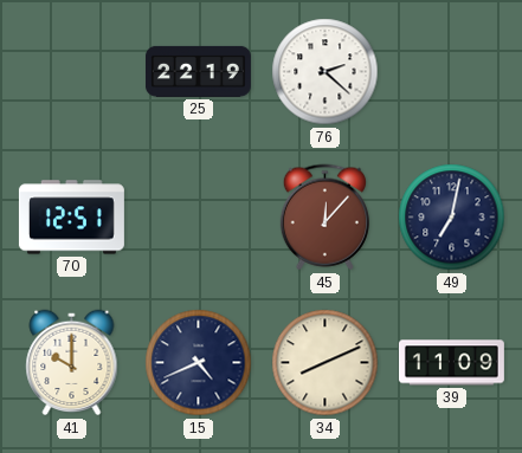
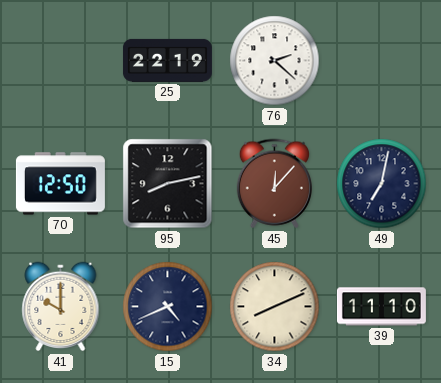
70: 12:51 -> 12:50
95: none -> 8:13
39: 11:09 -> 11:10
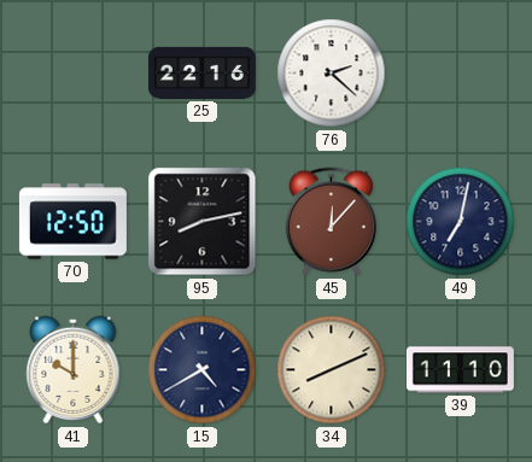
25: 22:19 -> 22:16
15: 4:41 -> 4:40
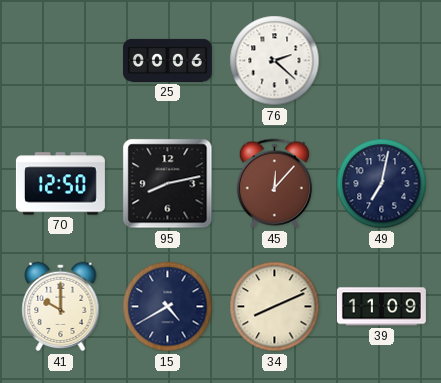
25: 22:16 -> 00:06
39: 11:10 -> 11:09
